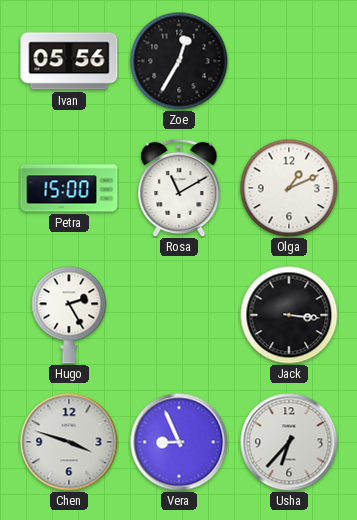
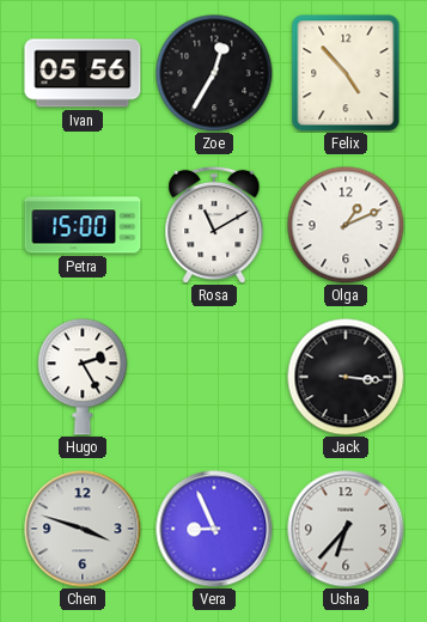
Felix: none -> 4:53
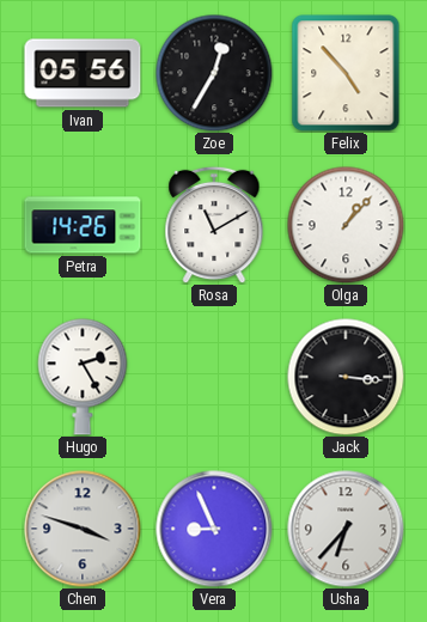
Petra: 15:00 -> 14:26
Olga: 1:11 -> 1:07
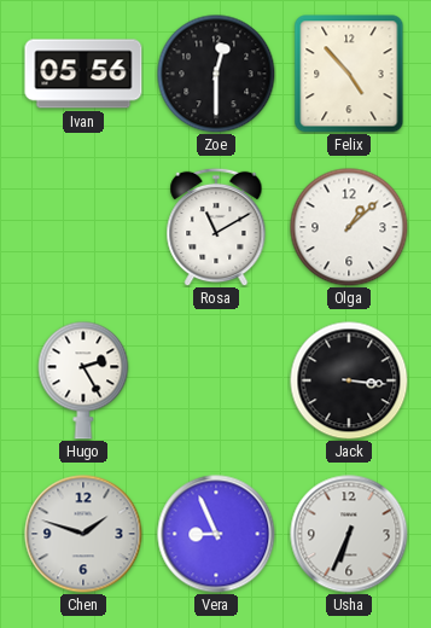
Zoe: 12:35 -> 12:30
Petra: 14:26 -> none
Olga: 1:07 -> 1:08
Chen: 3:48 -> 1:48
Usha: 6:37 -> 6:34
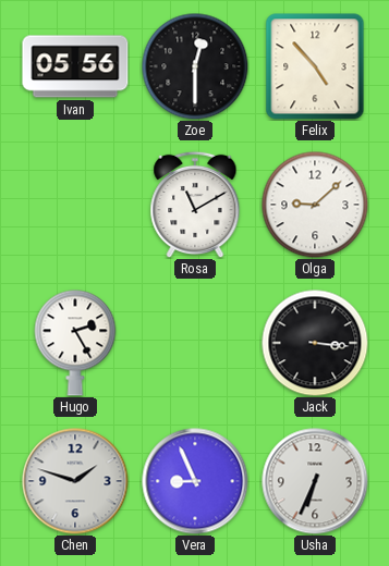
Olga: 1:08 -> 9:08
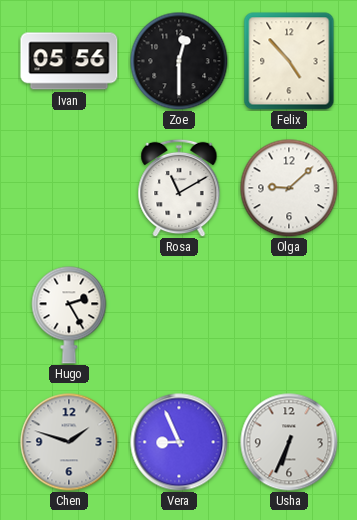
Jack: 3:16 -> none
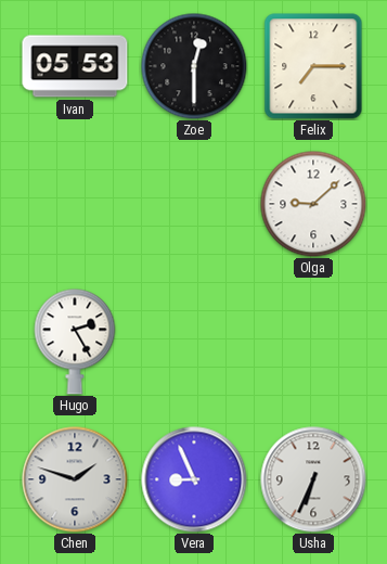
Ivan: 05:56 -> 05:53
Felix: 4:53 -> 7:15
Rosa: 11:10 -> none
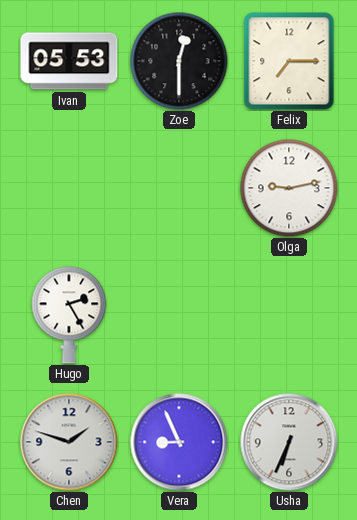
Olga: 9:08 -> 9:13
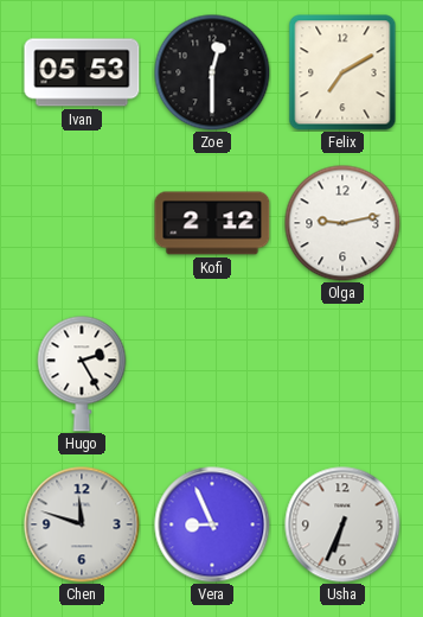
Felix: 7:15 -> 7:10
Kofi: none -> 2:12
Chen: 1:48 -> 11:48
